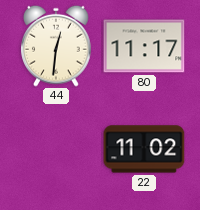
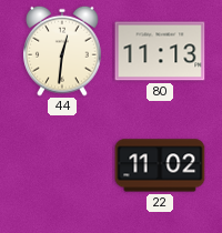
80: 11:17 -> 11:13
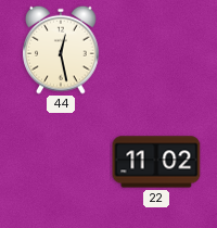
44: 12:31 -> 12:28
80: 11:13 -> none
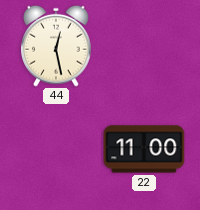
22: 11:02 -> 11:00
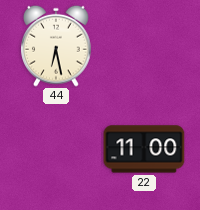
44: 12:28 -> 6:28
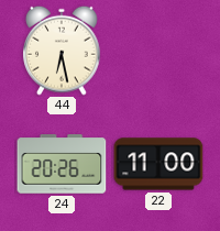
24: none -> 20:26
